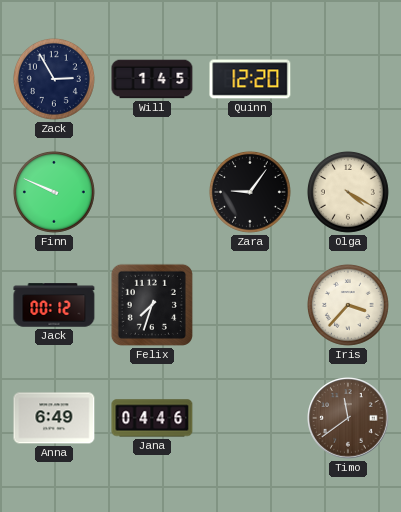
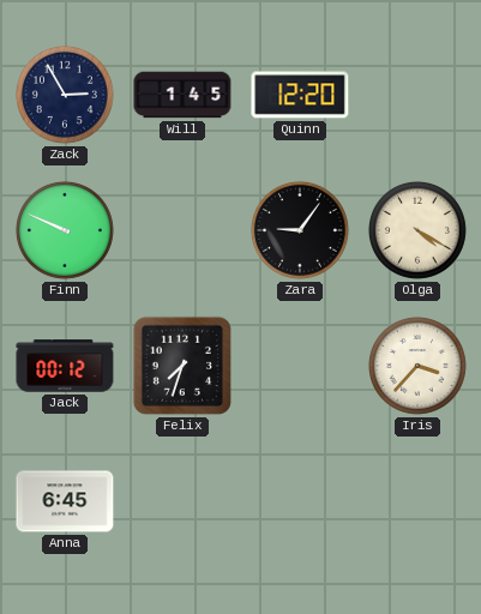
Anna: 6:49 -> 6:45
Jana: 04:46 -> none
Timo: 11:39 -> none
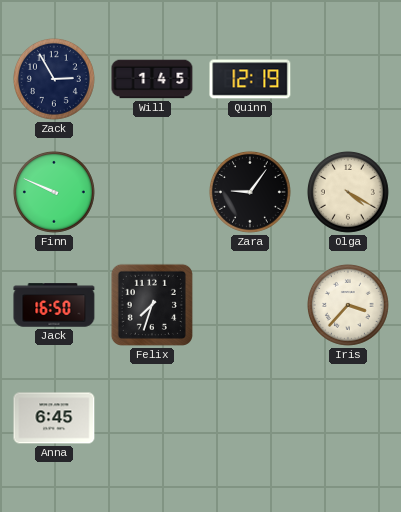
Quinn: 12:20 -> 12:19
Jack: 00:12 -> 16:50
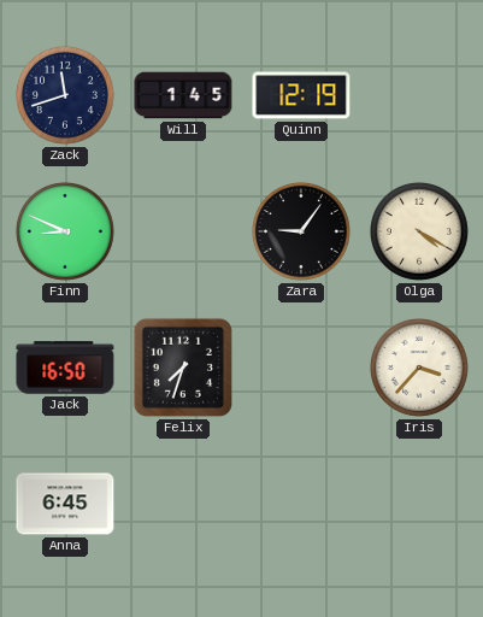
Zack: 2:55 -> 11:42
Finn: 9:49 -> 8:49
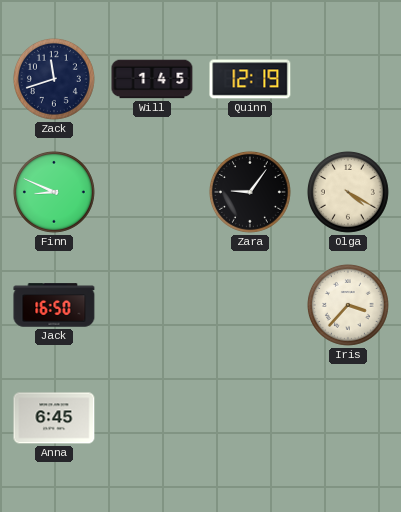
Felix: 7:33 -> none
